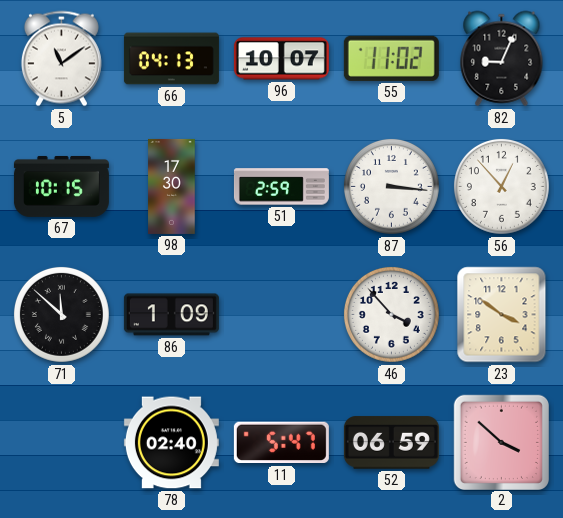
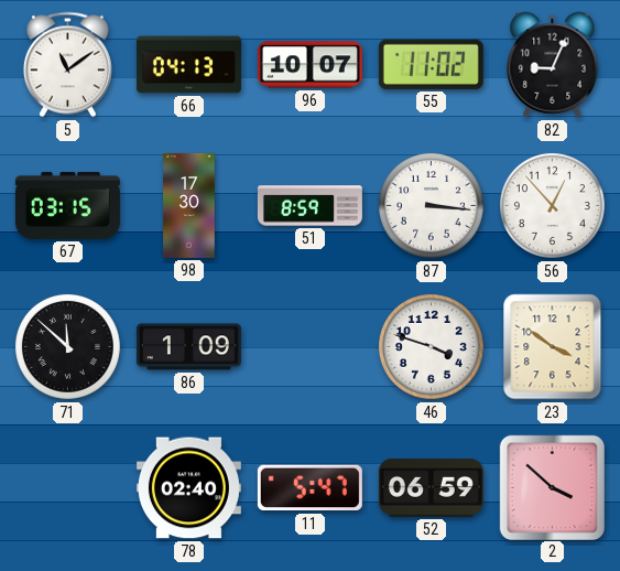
67: 10:15 -> 03:15
51: 2:59 -> 8:59
46: 3:53 -> 3:48
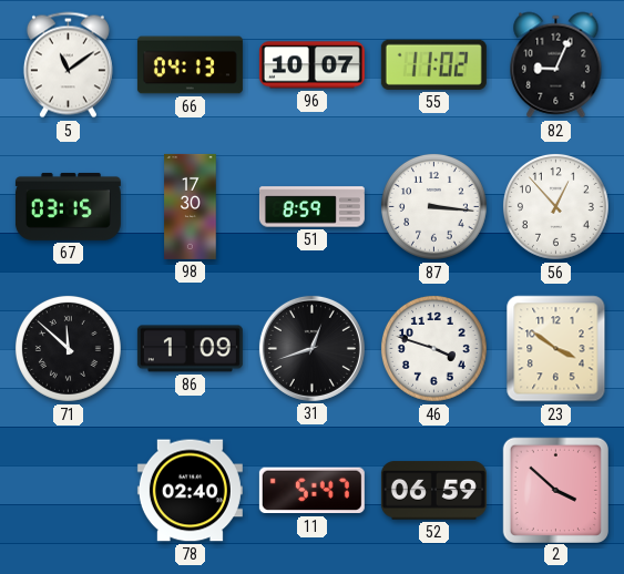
31: none -> 12:42
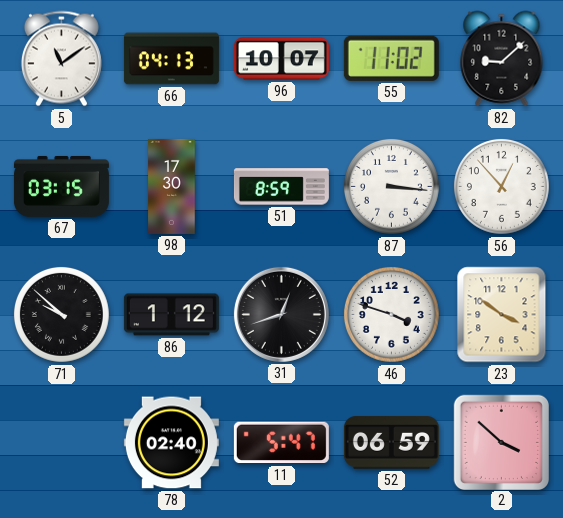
82: 9:04 -> 9:08
71: 11:52 -> 9:52
86: 1:09 -> 1:12
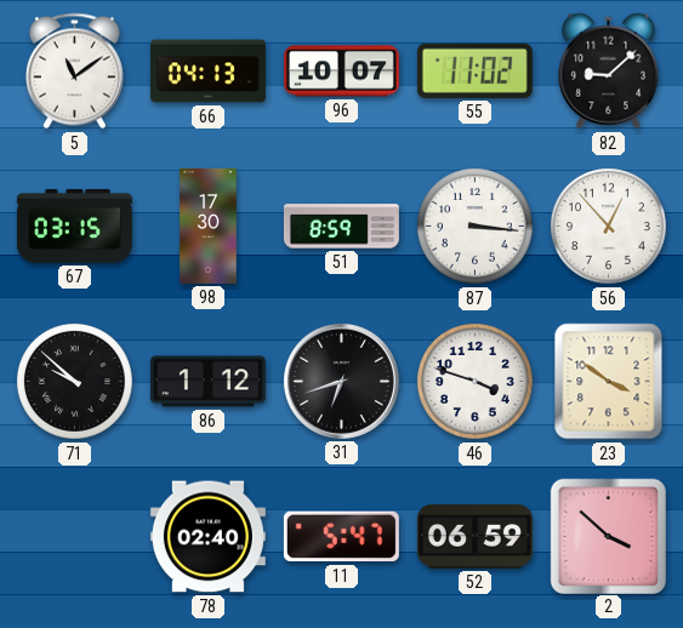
31: 12:42 -> 6:42
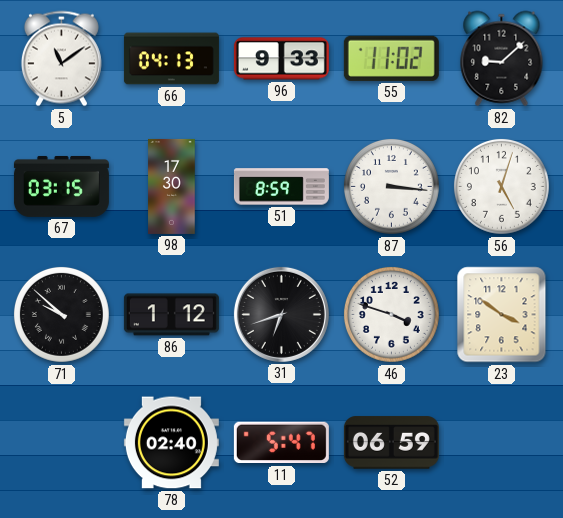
96: 10:07 -> 9:33
56: 12:53 -> 5:03
2: 3:52 -> none
